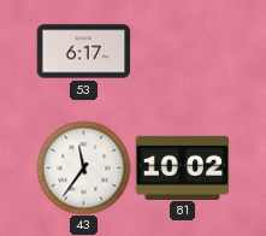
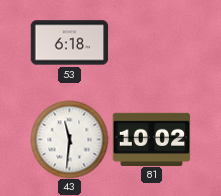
53: 6:17 -> 6:18
43: 11:36 -> 11:31
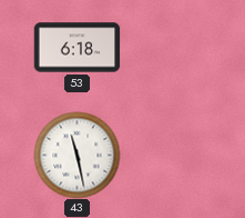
43: 11:31 -> 11:28
81: 10:02 -> none
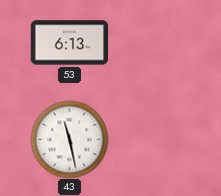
53: 6:18 -> 6:13
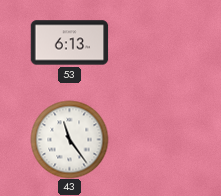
43: 11:28 -> 11:24
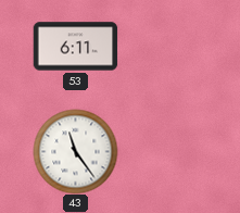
53: 6:13 -> 6:11
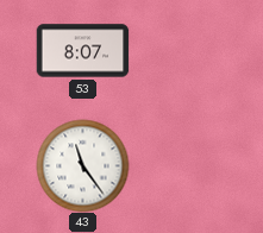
53: 6:11 -> 8:07
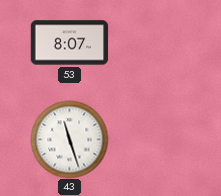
43: 11:24 -> 11:27
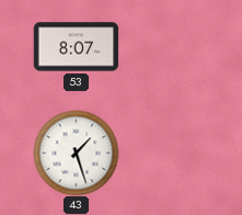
43: 11:27 -> 1:27
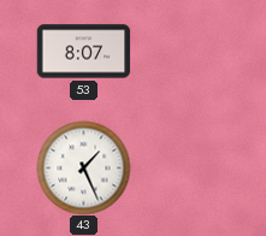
43: 1:27 -> 1:26
